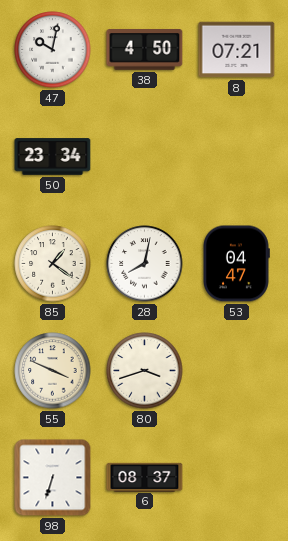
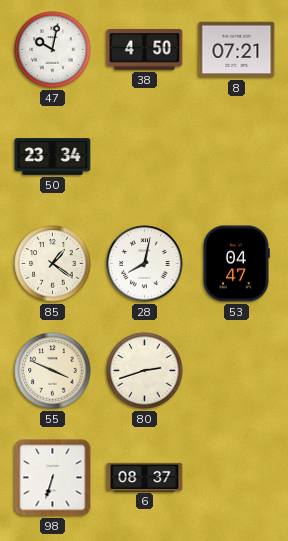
80: 3:42 -> 2:42
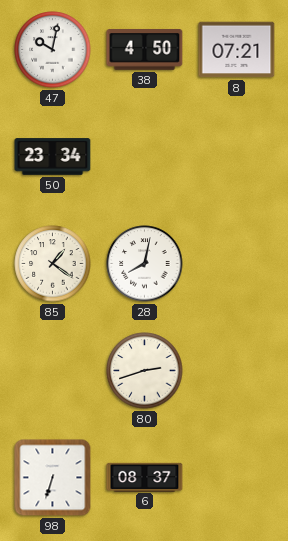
53: 04:47 -> none
55: 3:49 -> none
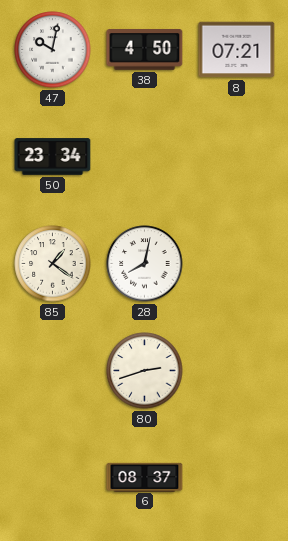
98: 6:33 -> none
